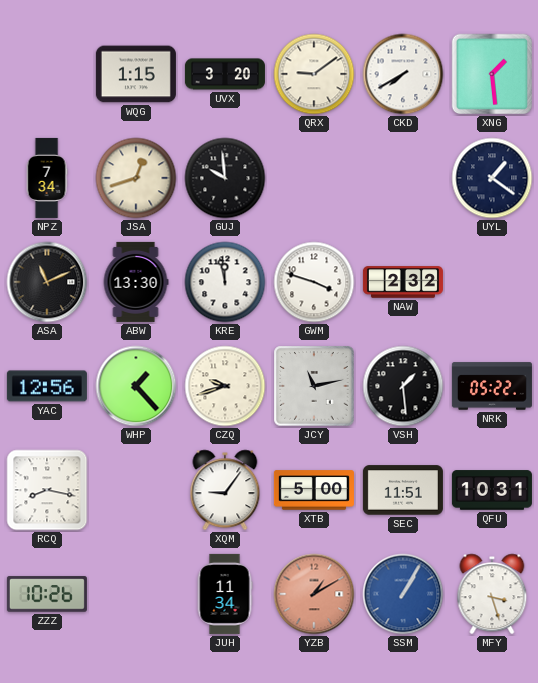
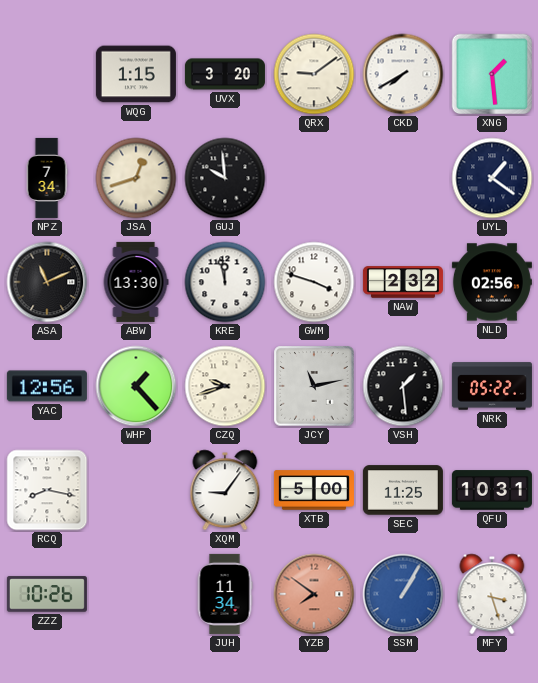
NLD: none -> 02:56
SEC: 11:51 -> 11:25
YZB: 1:10 -> 7:51
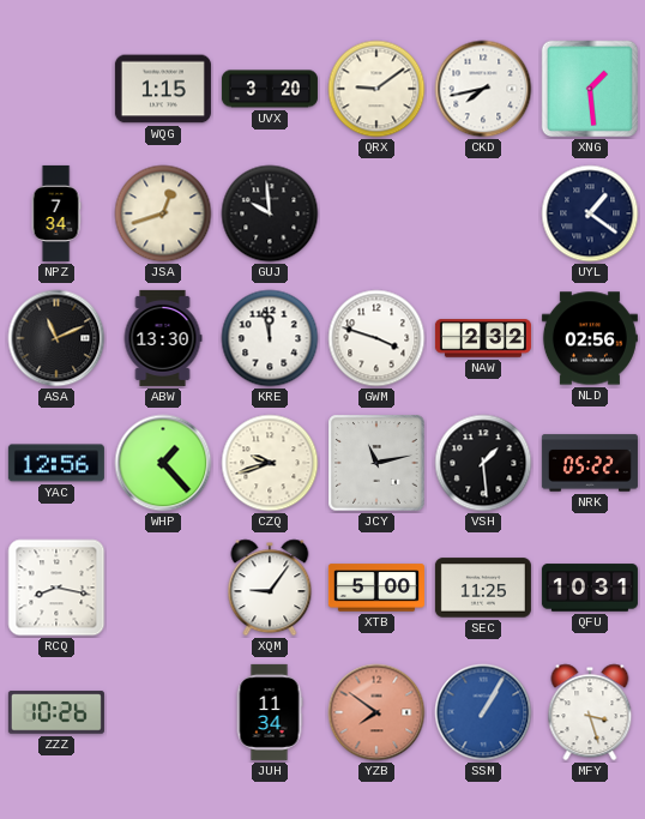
CKD: 7:40 -> 7:43
